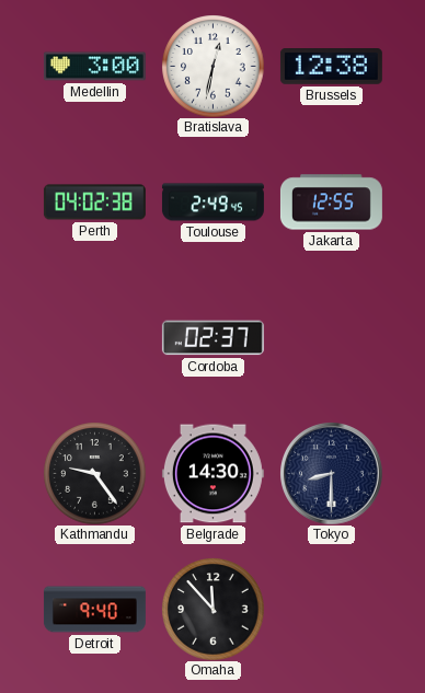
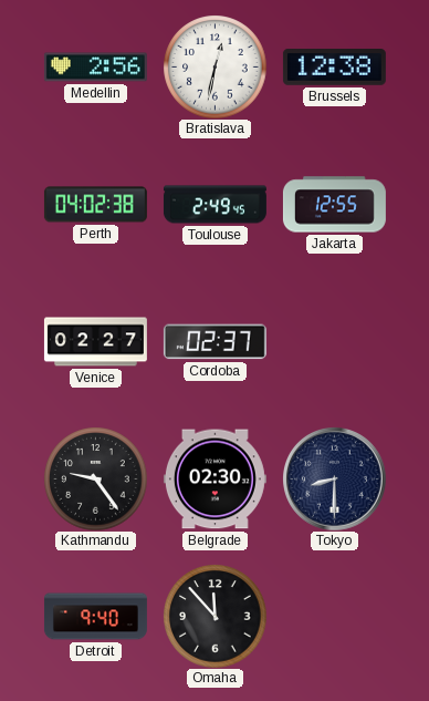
Medellin: 3:00 -> 2:56
Venice: none -> 02:27
Belgrade: 14:30 -> 02:30
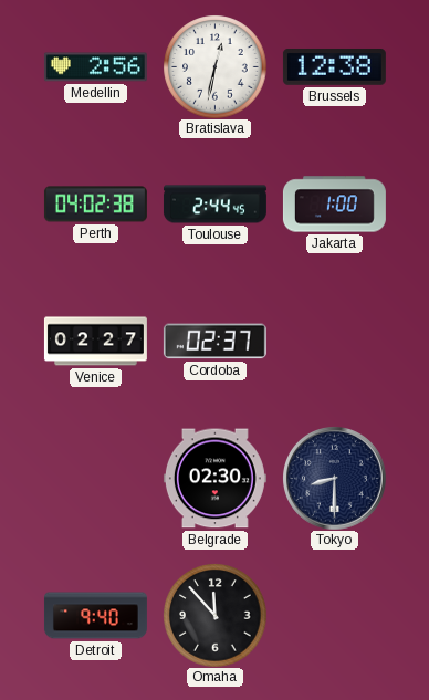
Toulouse: 2:49 -> 2:44
Jakarta: 12:55 -> 1:00
Kathmandu: 9:24 -> none
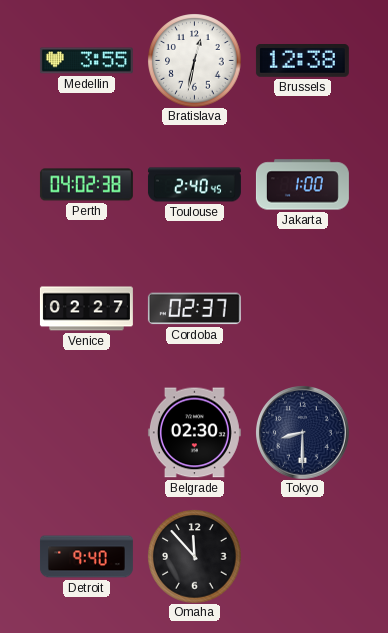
Medellin: 2:56 -> 3:55
Toulouse: 2:44 -> 2:40
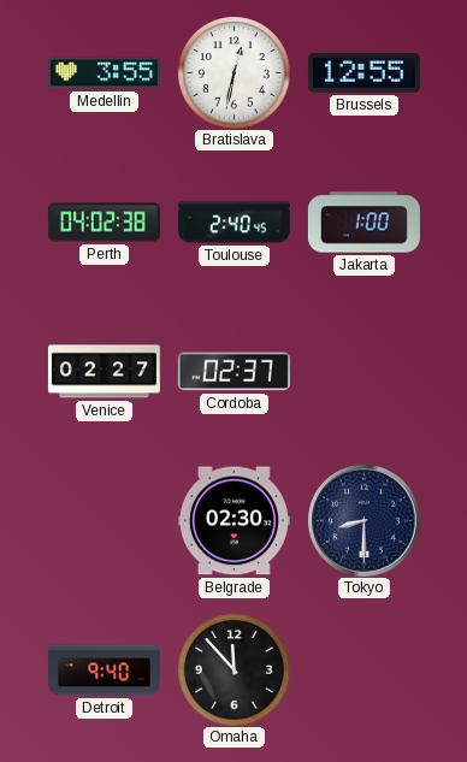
Brussels: 12:38 -> 12:55
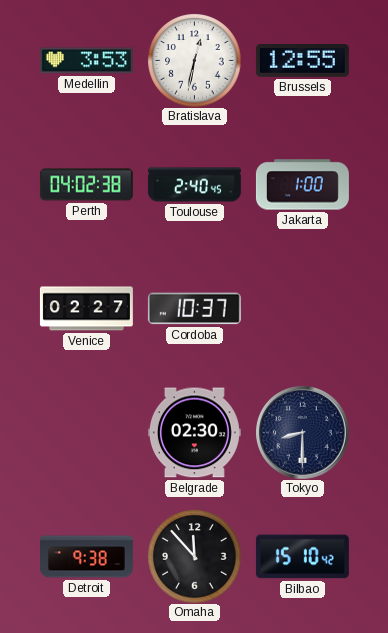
Medellin: 3:55 -> 3:53
Cordoba: 02:37 -> 10:37
Detroit: 9:40 -> 9:38
Bilbao: none -> 15:10
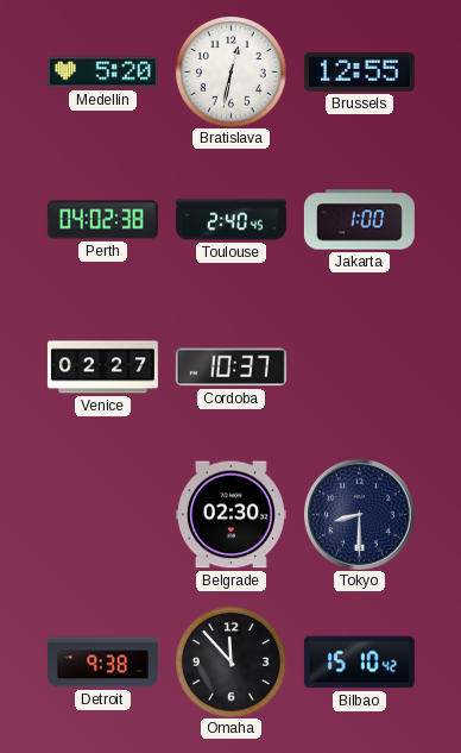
Medellin: 3:53 -> 5:20
